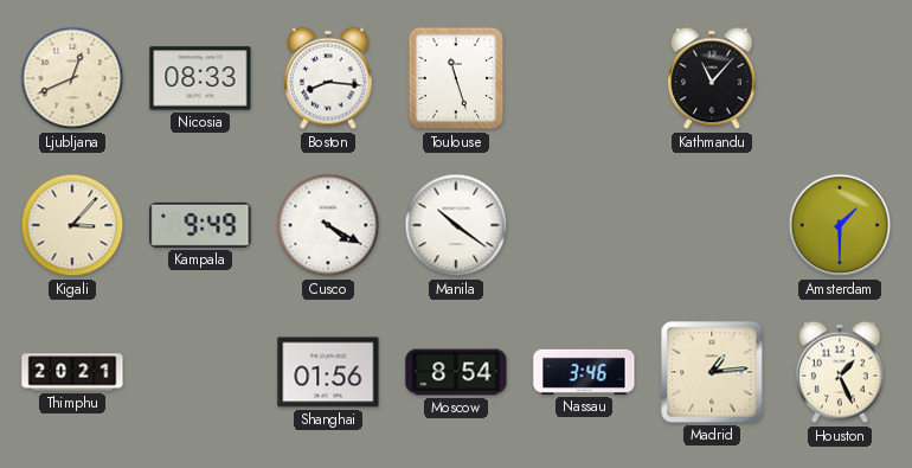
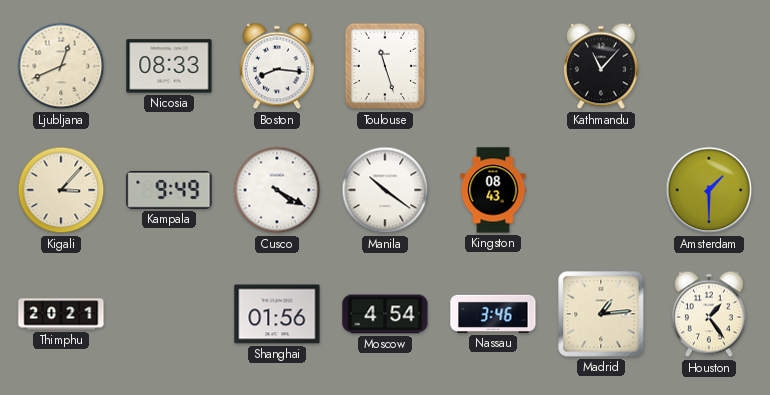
Kingston: none -> 08:43
Moscow: 8:54 -> 4:54
Houston: 1:26 -> 1:24
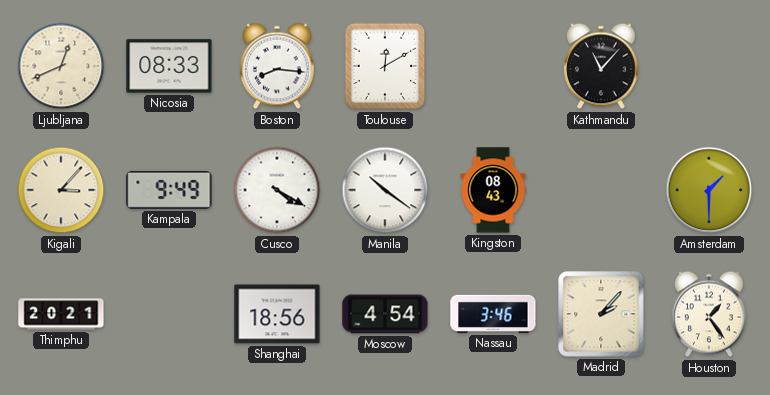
Toulouse: 11:27 -> 12:10
Shanghai: 01:56 -> 18:56
Madrid: 1:14 -> 2:07
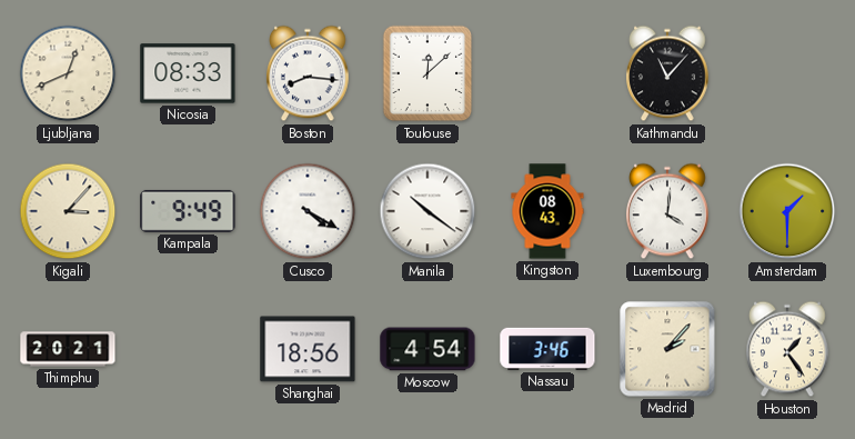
Toulouse: 12:10 -> 12:08
Luxembourg: none -> 4:01
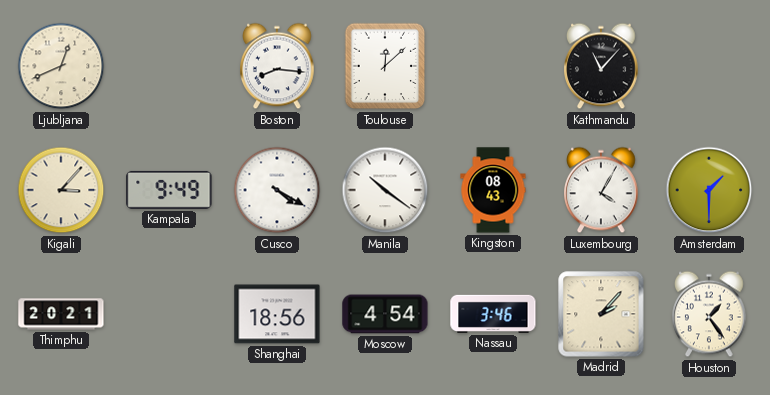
Nicosia: 08:33 -> none
Luxembourg: 4:01 -> 4:05
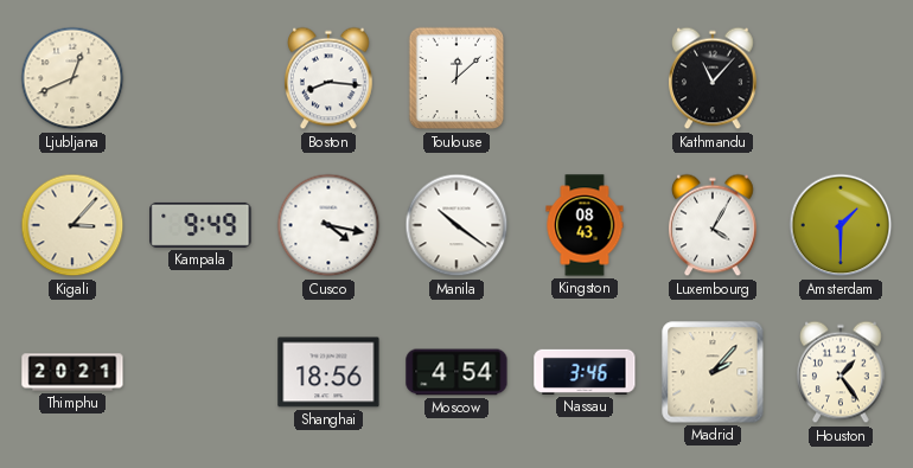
Cusco: 4:20 -> 4:17
